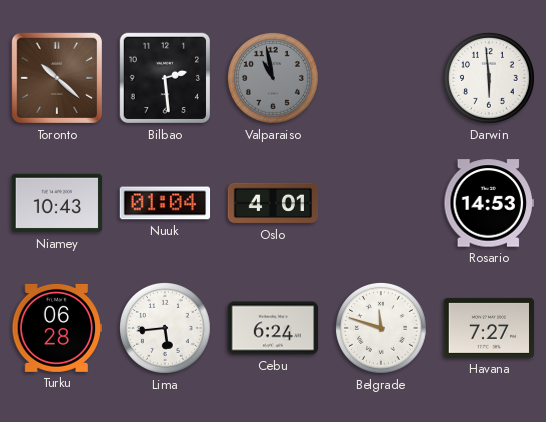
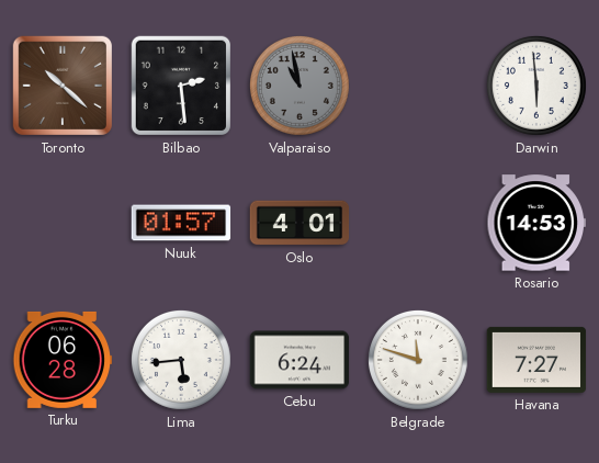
Niamey: 10:43 -> none
Nuuk: 01:04 -> 01:57
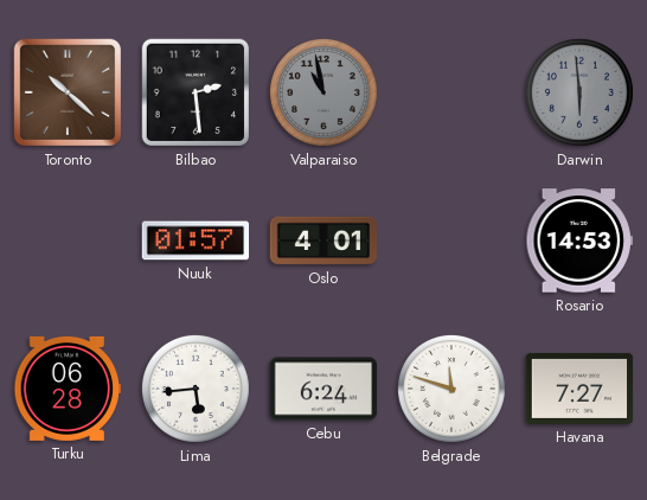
Darwin dial: white -> grey
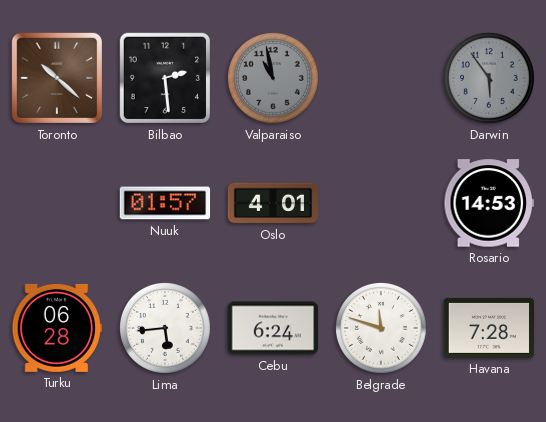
Darwin: 5:59 -> 5:54
Havana: 7:27 -> 7:28
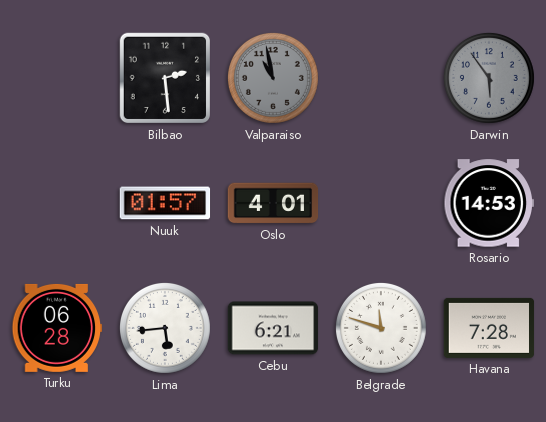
Toronto: 10:22 -> none
Cebu: 6:24 -> 6:21
